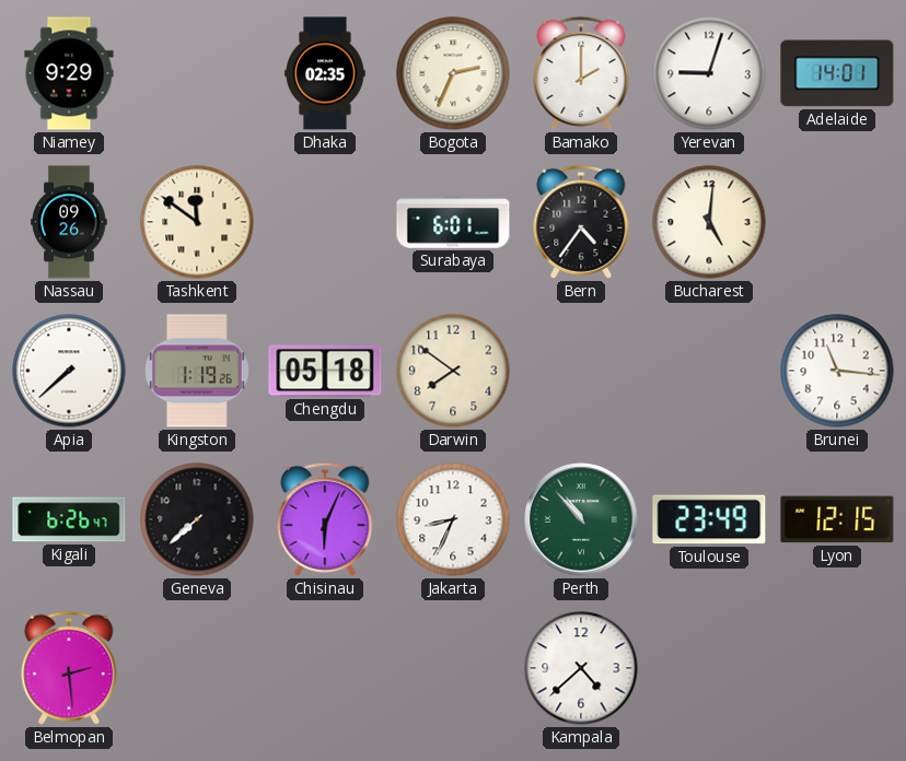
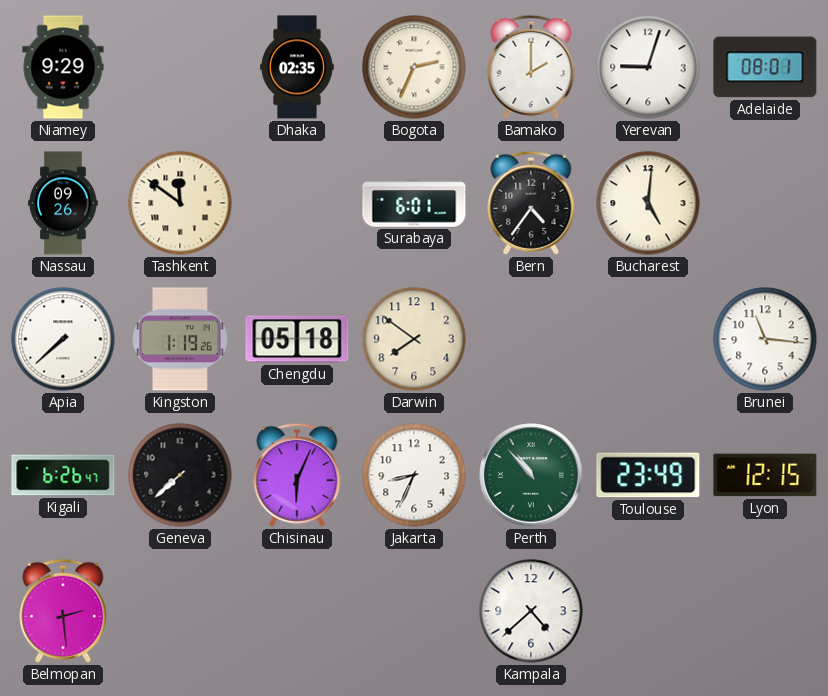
Adelaide: 14:01 -> 08:01
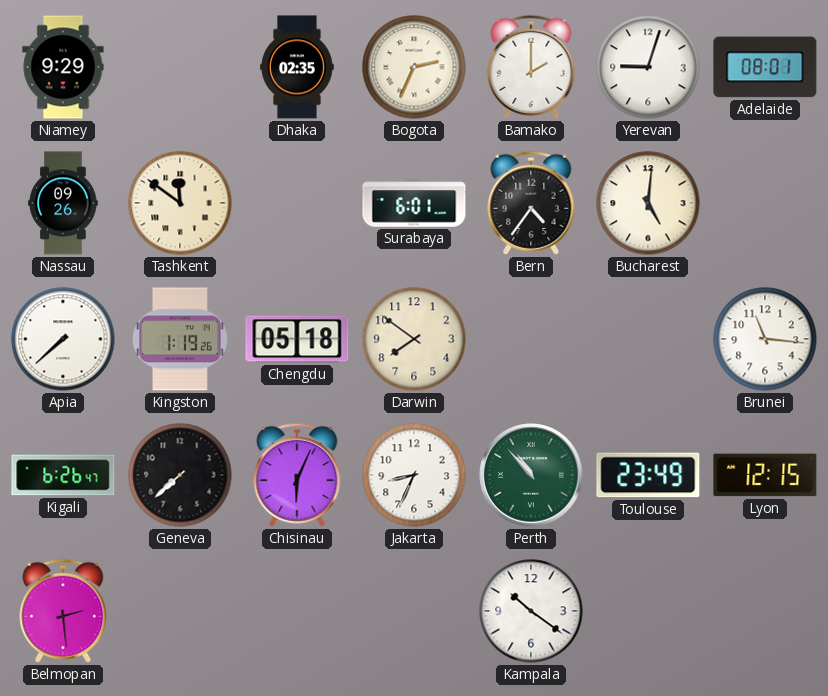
Kampala: 4:38 -> 10:21
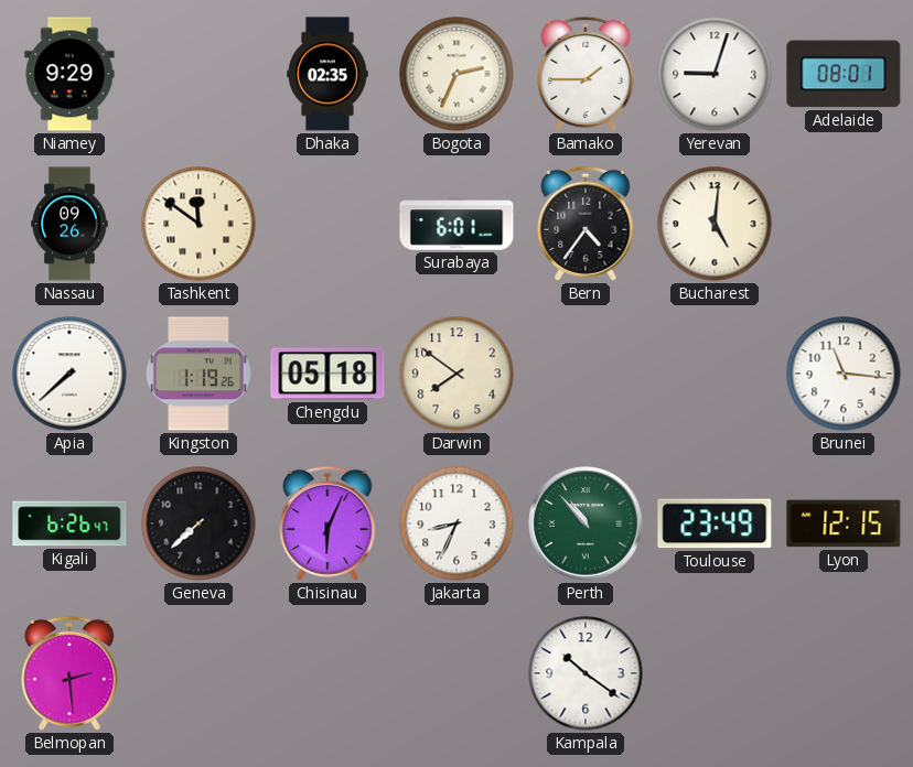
Bamako: 2:00 -> 1:45
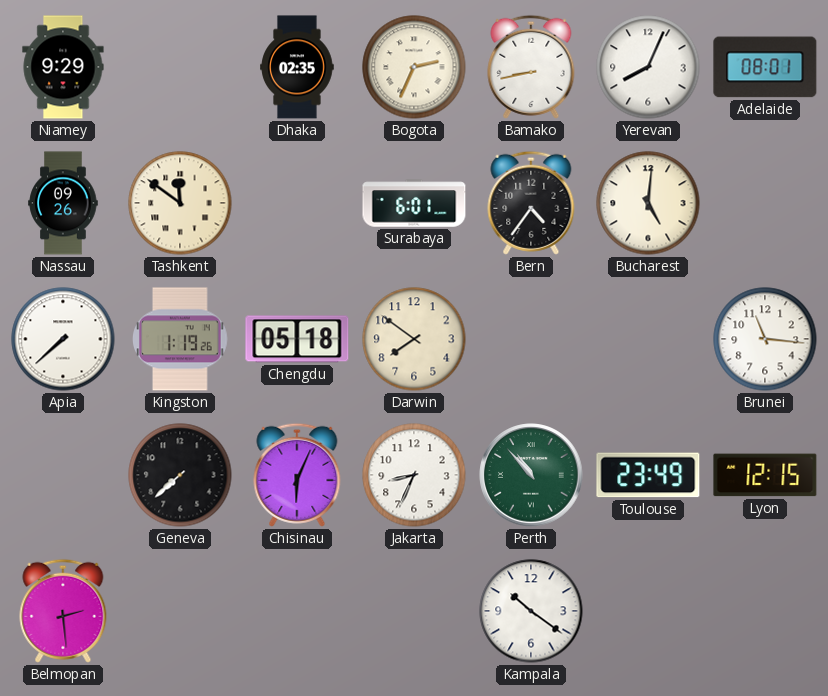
Bamako: 1:45 -> 8:43
Yerevan: 9:03 -> 8:04
Kigali: 6:26 -> none
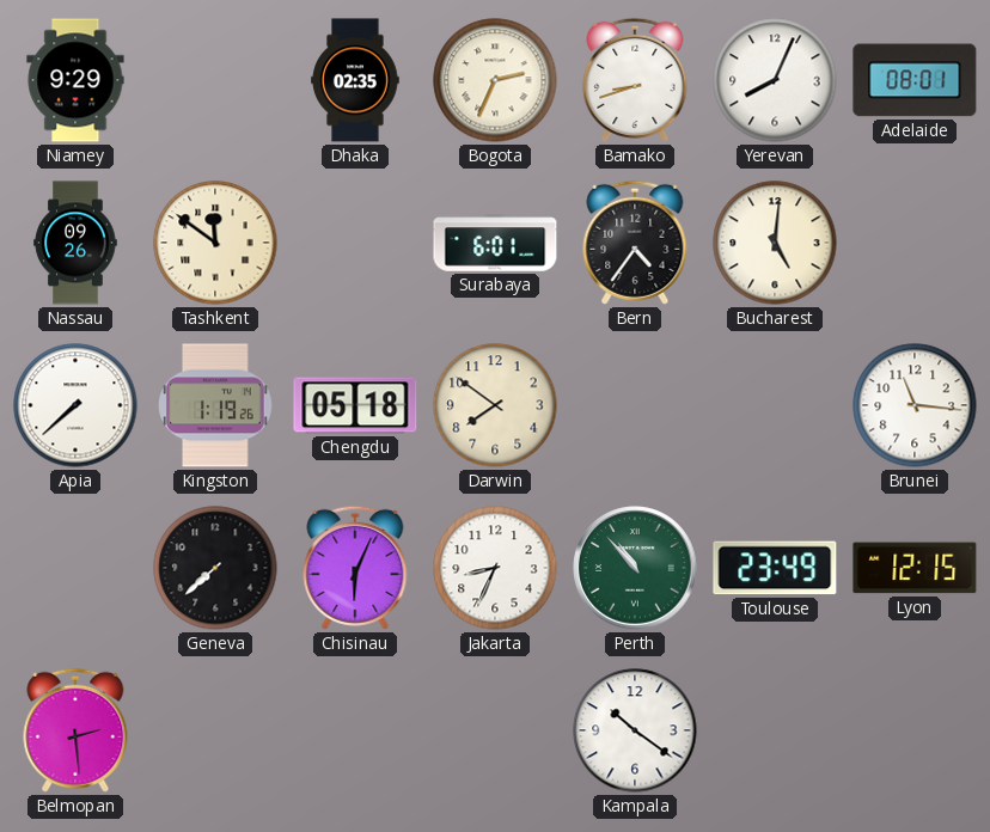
Bamako: 8:43 -> 8:42
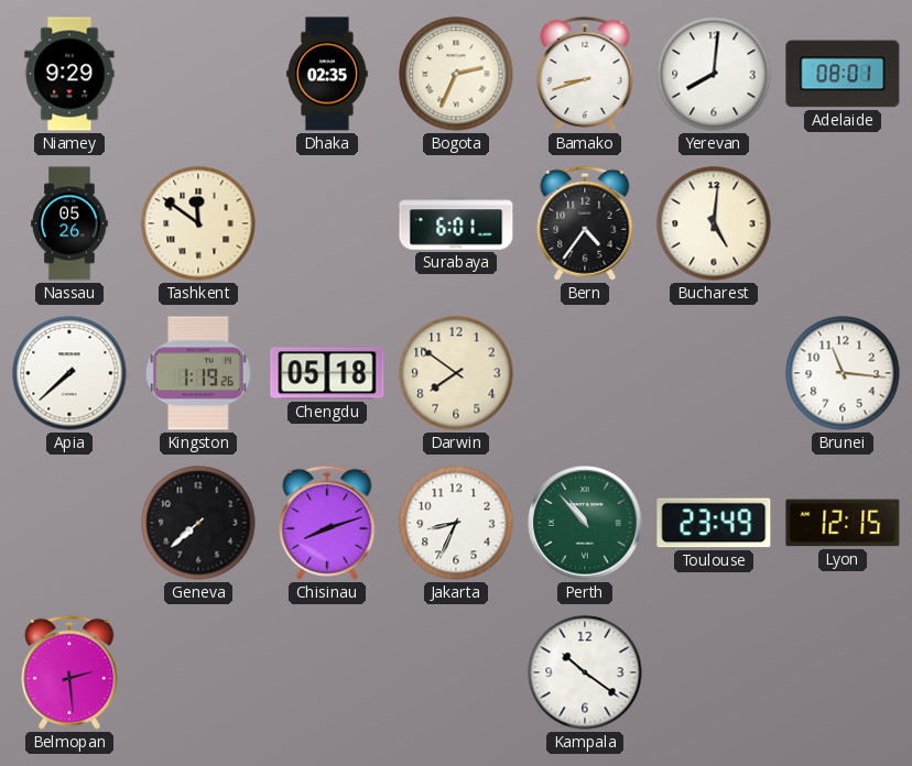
Yerevan: 8:04 -> 8:01
Nassau: 09:26 -> 05:26
Chisinau: 6:04 -> 8:12
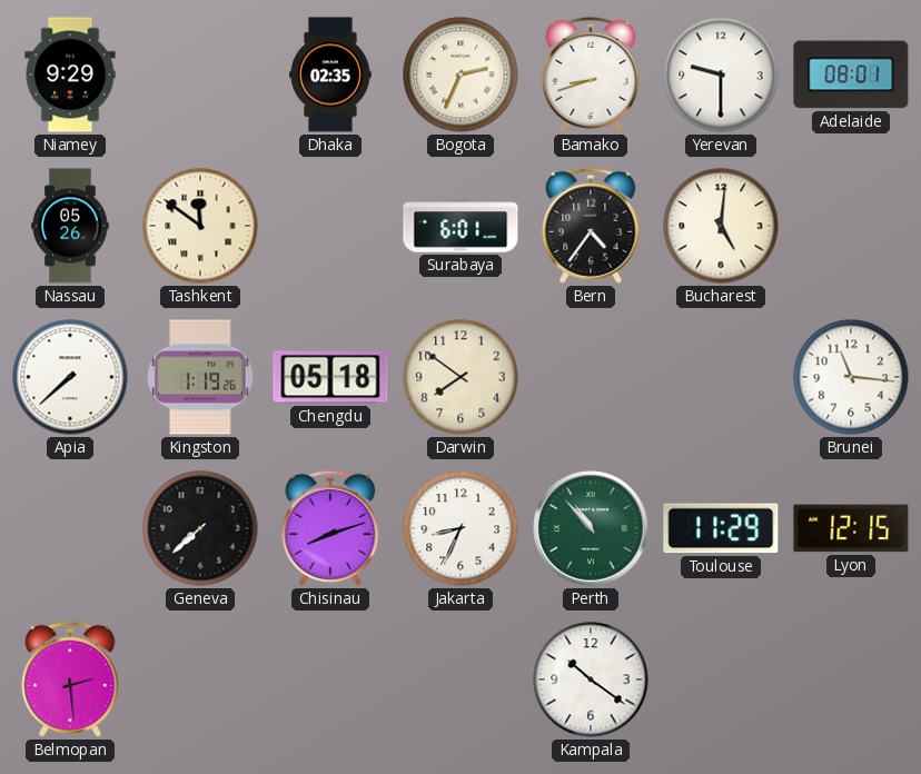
Yerevan: 8:01 -> 9:30
Toulouse: 23:49 -> 11:29
